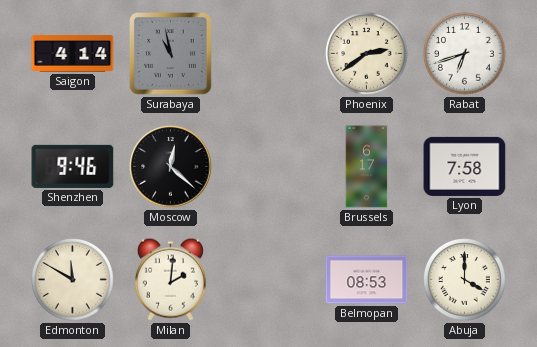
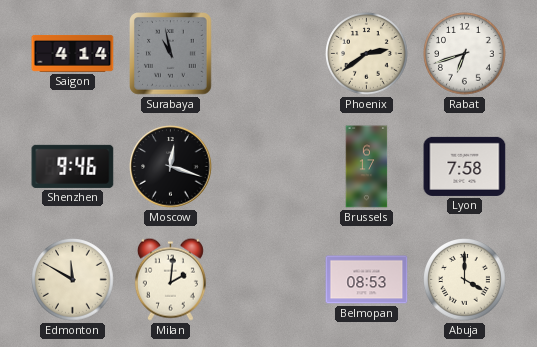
Moscow: 12:22 -> 12:18
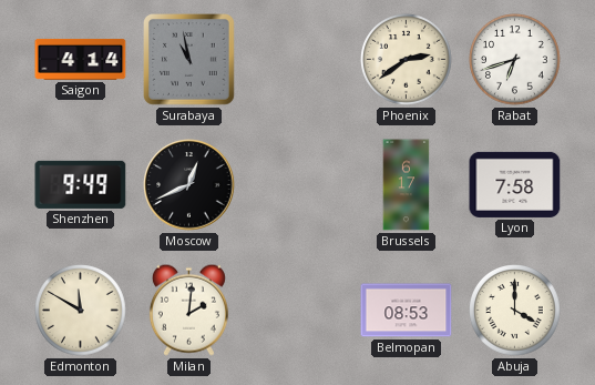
Shenzhen: 9:46 -> 9:49
Moscow: 12:18 -> 12:41
